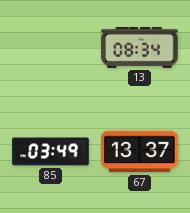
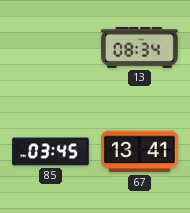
85: 03:49 -> 03:45
67: 13:37 -> 13:41
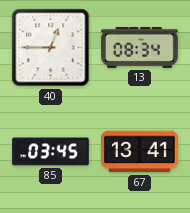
40: none -> 12:45
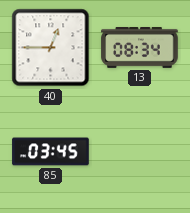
67: 13:41 -> none
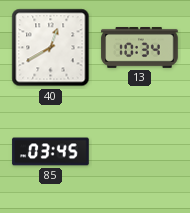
40: 12:45 -> 12:40
13: 08:34 -> 10:34
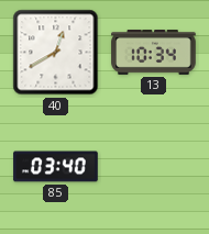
85: 03:45 -> 03:40
